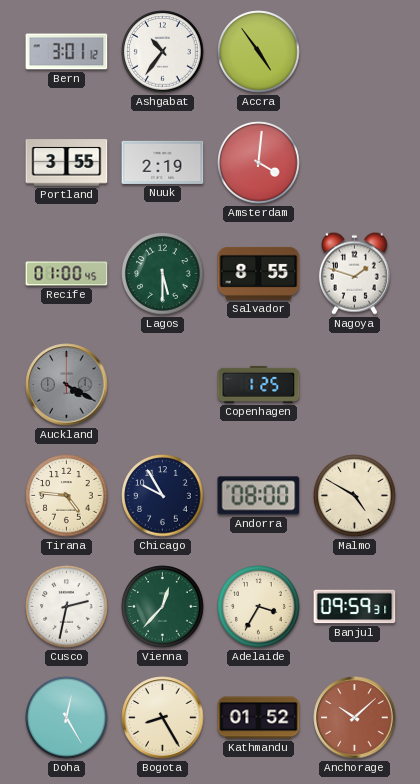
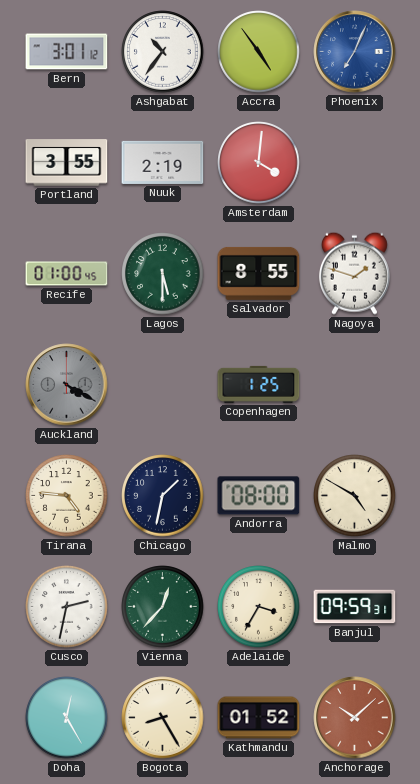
Phoenix: none -> 7:04
Chicago: 9:55 -> 1:32
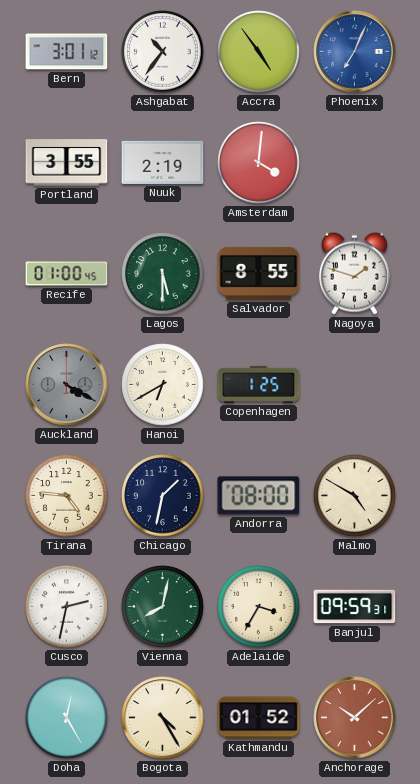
Hanoi: none -> 6:40
Vienna: 12:37 -> 8:02
Bogota: 8:25 -> 4:25
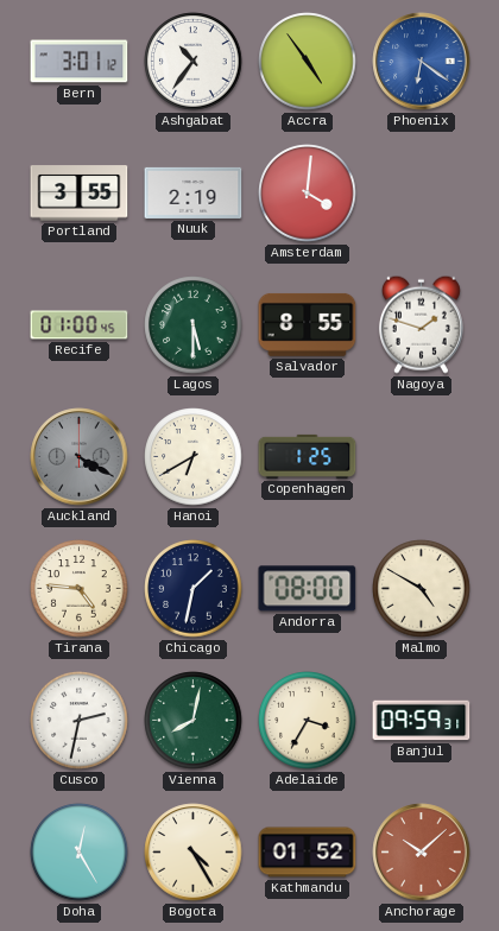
Phoenix: 7:04 -> 6:21
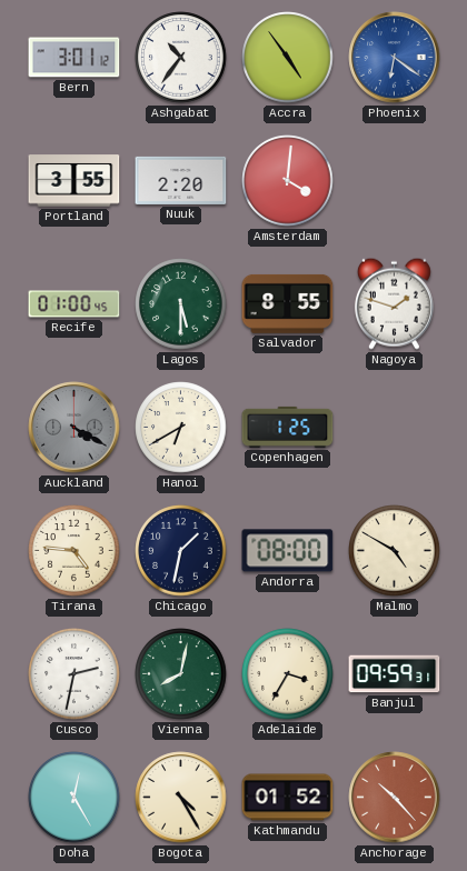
Nuuk: 2:19 -> 2:20
Anchorage: 10:08 -> 10:23
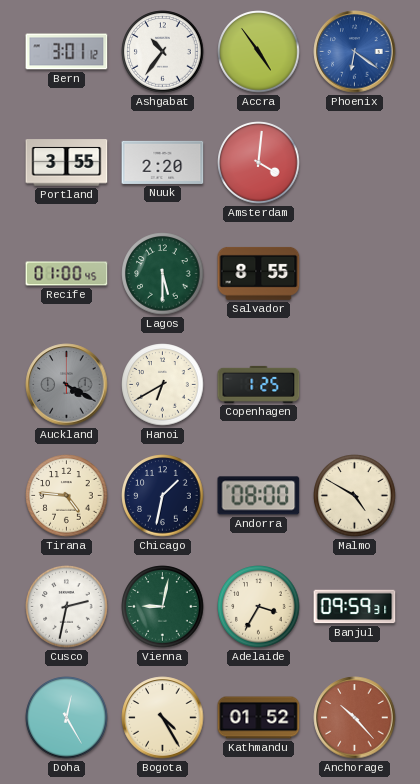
Nagoya: 1:48 -> none
Vienna: 8:02 -> 9:02
